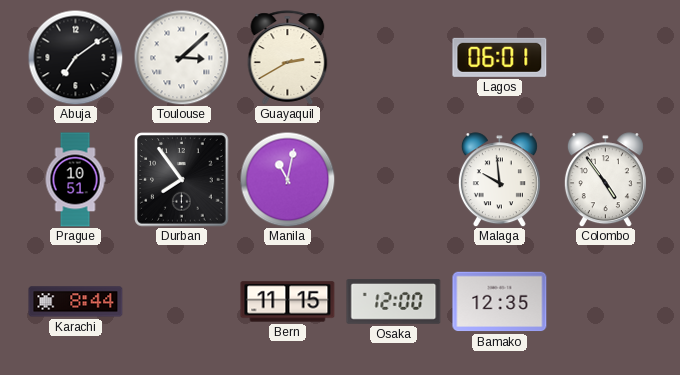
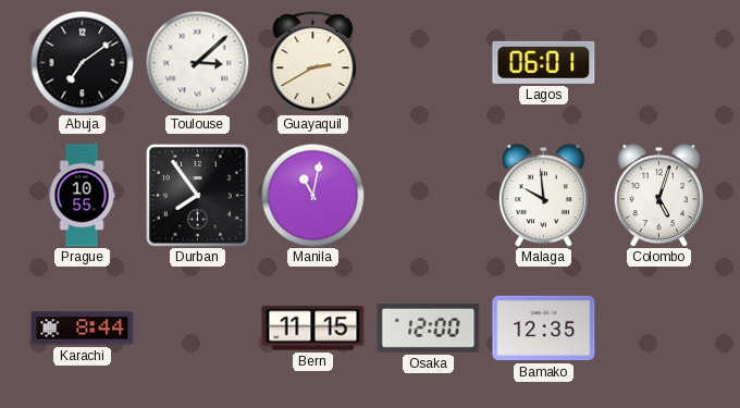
Prague: 10:51 -> 10:55
Colombo: 4:54 -> 5:03
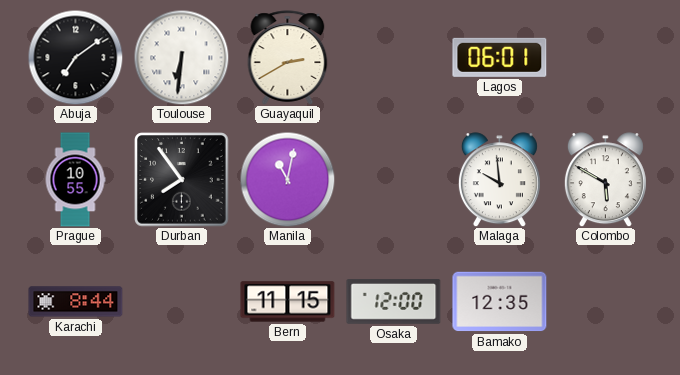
Toulouse: 3:08 -> 6:31
Colombo: 5:03 -> 5:50
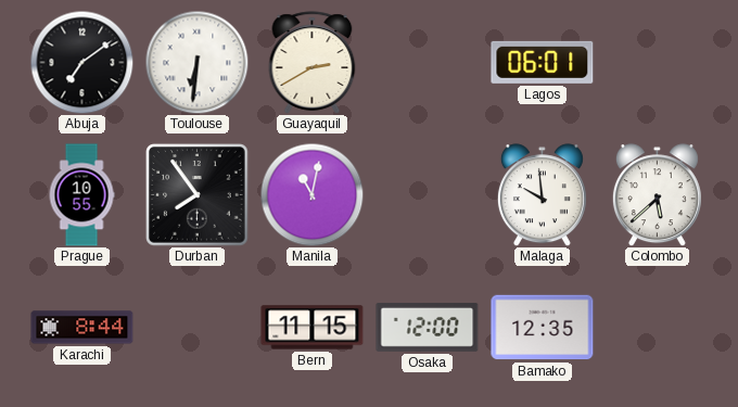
Colombo: 5:50 -> 5:38
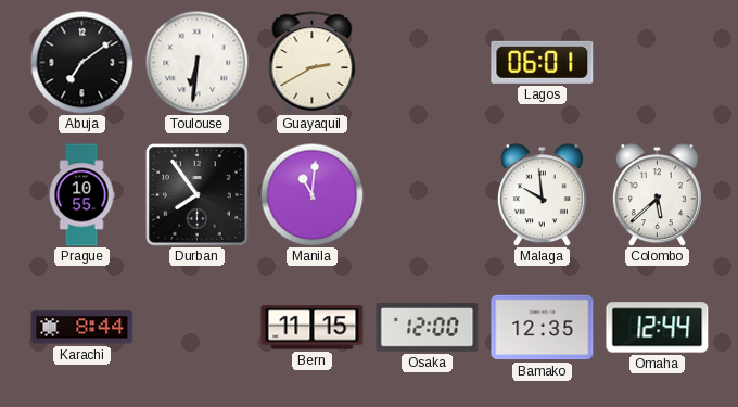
Manila: 11:02 -> 11:01
Omaha: none -> 12:44
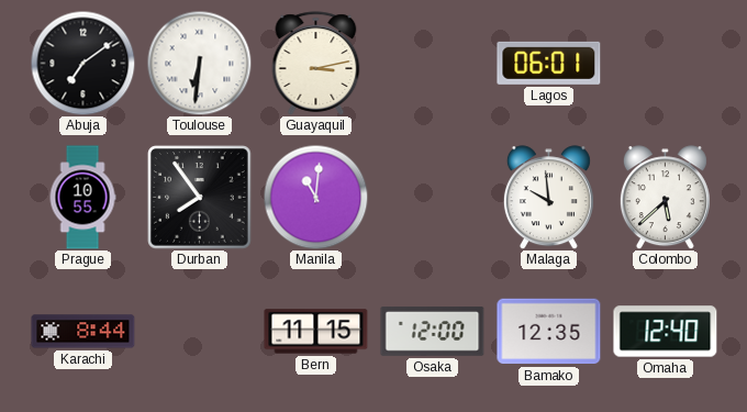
Guayaquil: 2:40 -> 3:13
Omaha: 12:44 -> 12:40
